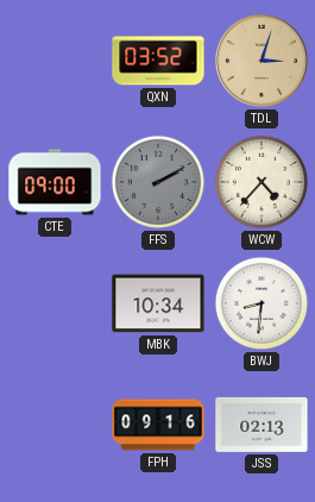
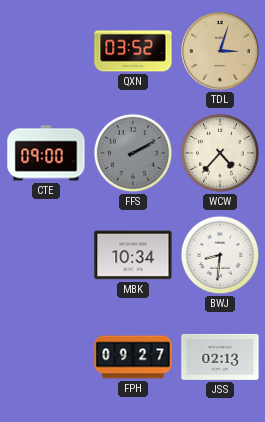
FPH: 09:16 -> 09:27
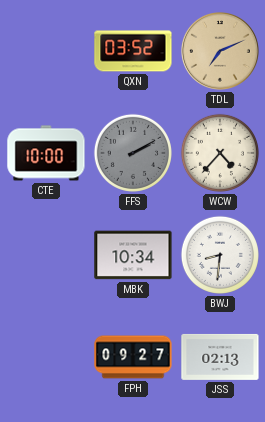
TDL: 3:03 -> 7:11
CTE: 09:00 -> 10:00
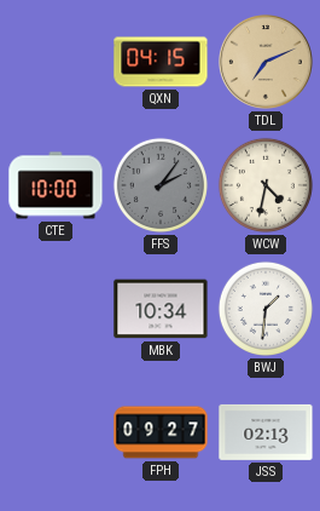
QXN: 03:52 -> 04:15
FFS: 2:10 -> 2:06
WCW: 4:37 -> 4:32
BWJ: 8:31 -> 1:31
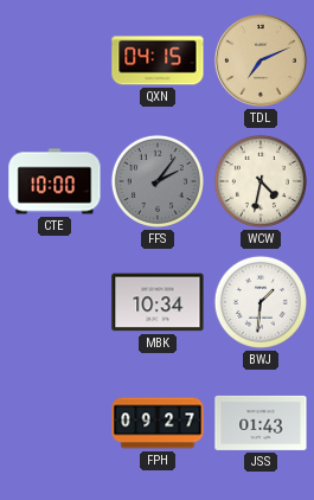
JSS: 02:13 -> 01:43
